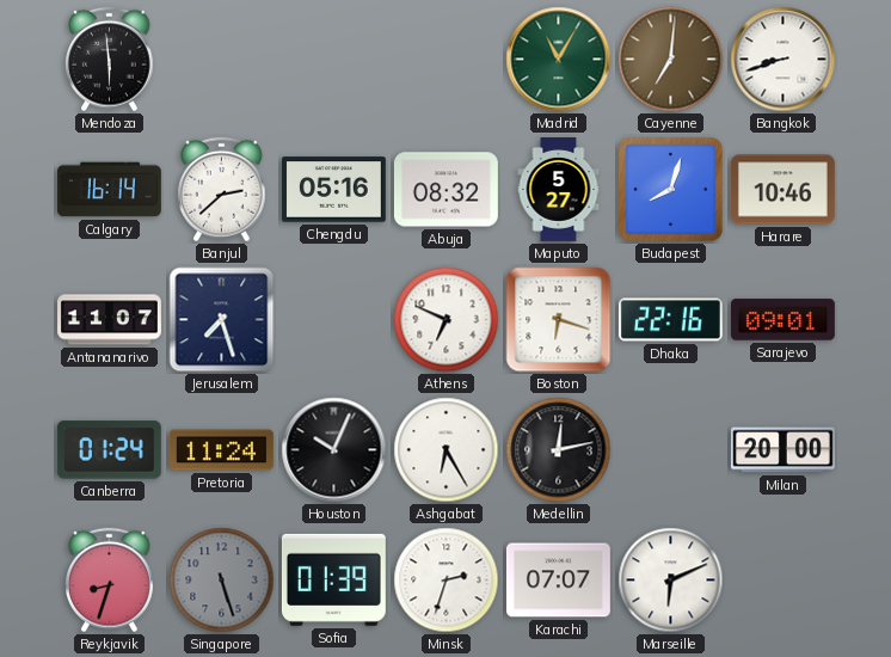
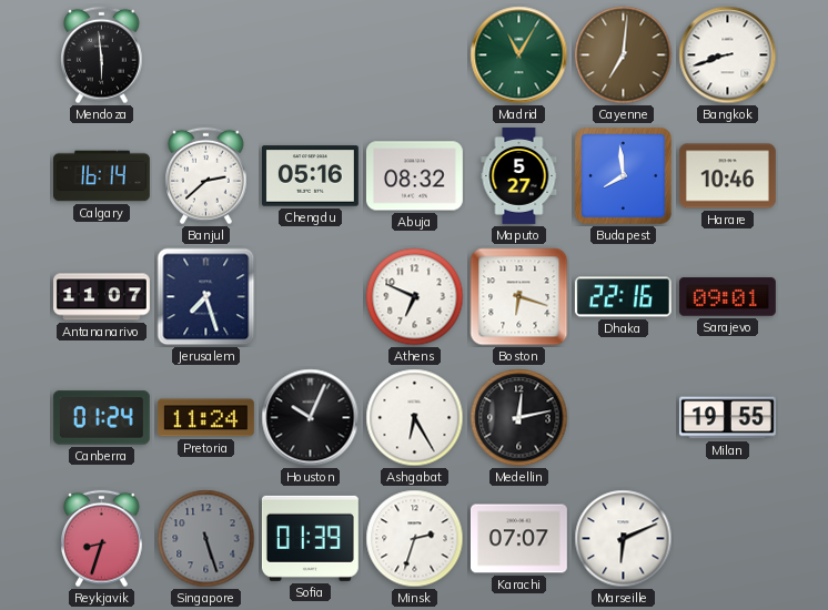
Budapest: 8:03 -> 7:59
Milan: 20:00 -> 19:55
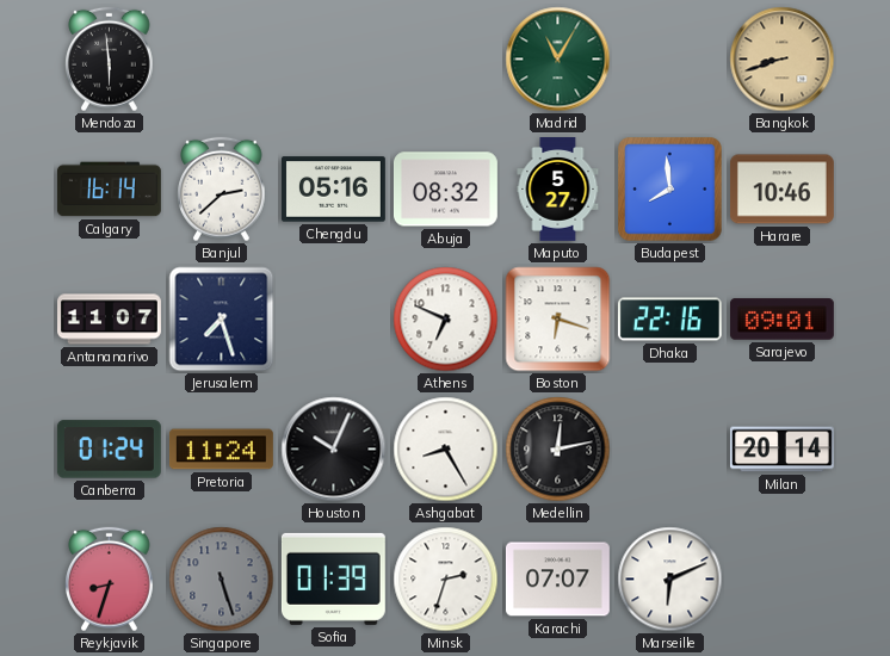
Cayenne: 7:01 -> none
Bangkok dial: white -> champagne
Ashgabat: 6:25 -> 8:25
Milan: 19:55 -> 20:14
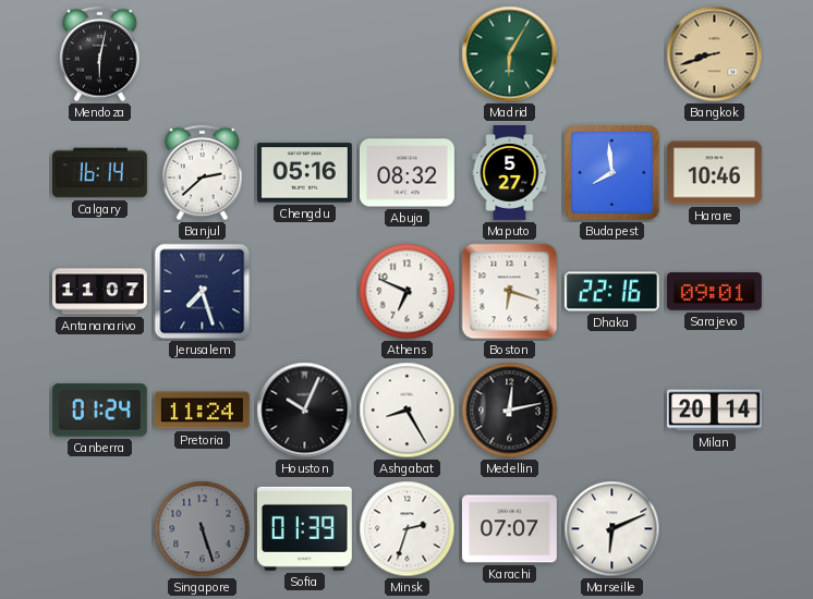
Mendoza: 5:59 -> 6:02
Madrid: 11:05 -> 6:05
Reykjavik: 8:33 -> none
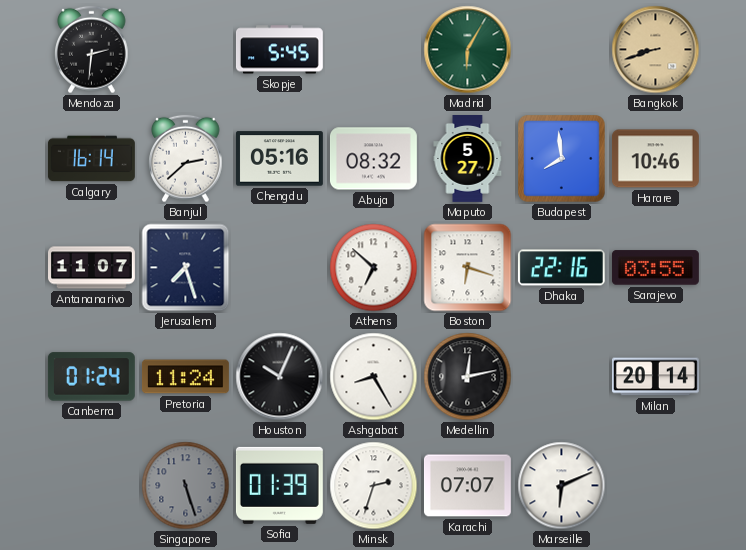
Mendoza: 6:02 -> 2:31
Skopje: none -> 5:45
Athens: 6:49 -> 6:52
Sarajevo: 09:01 -> 03:55
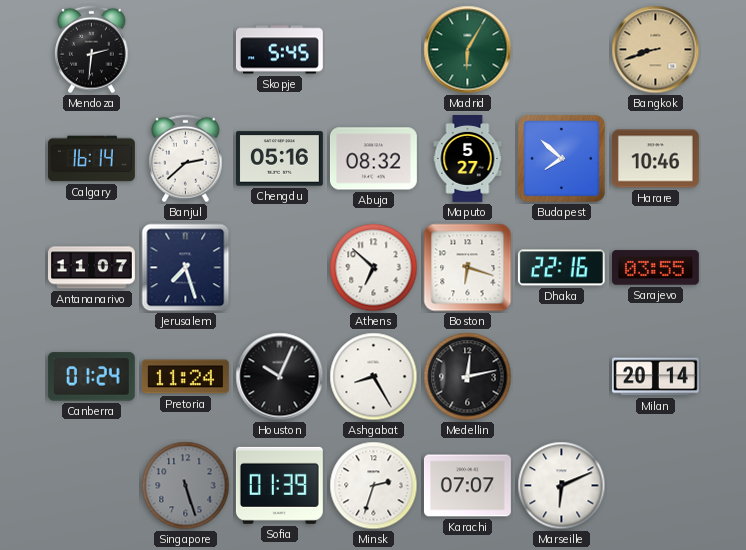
Budapest: 7:59 -> 7:52
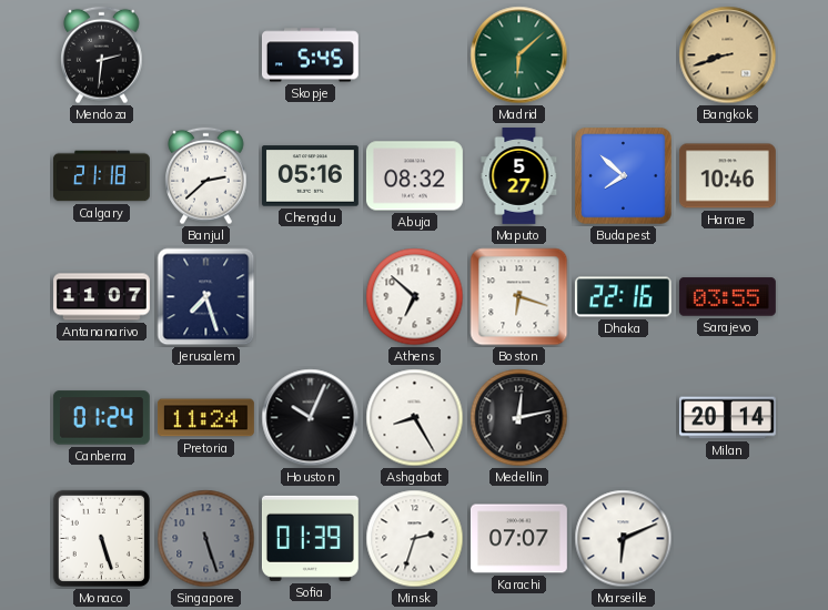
Madrid: 6:05 -> 6:08
Calgary: 16:14 -> 21:18
Monaco: none -> 5:27
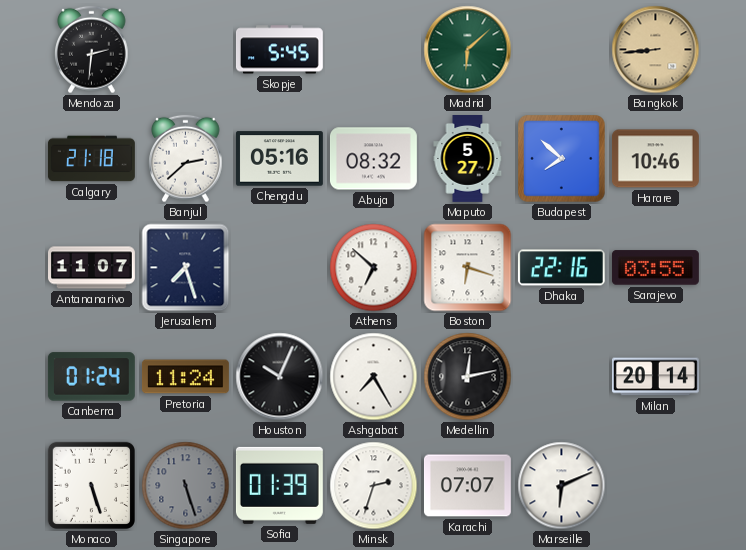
Bangkok: 8:42 -> 8:44
Ashgabat: 8:25 -> 7:25
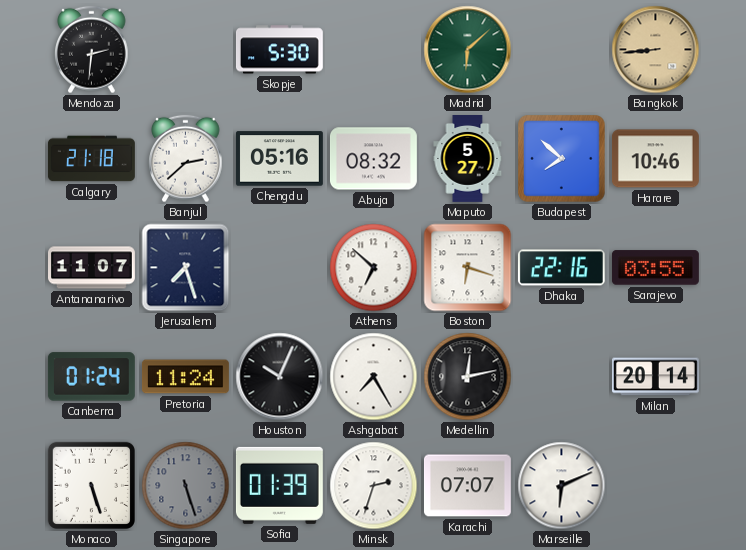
Skopje: 5:45 -> 5:30
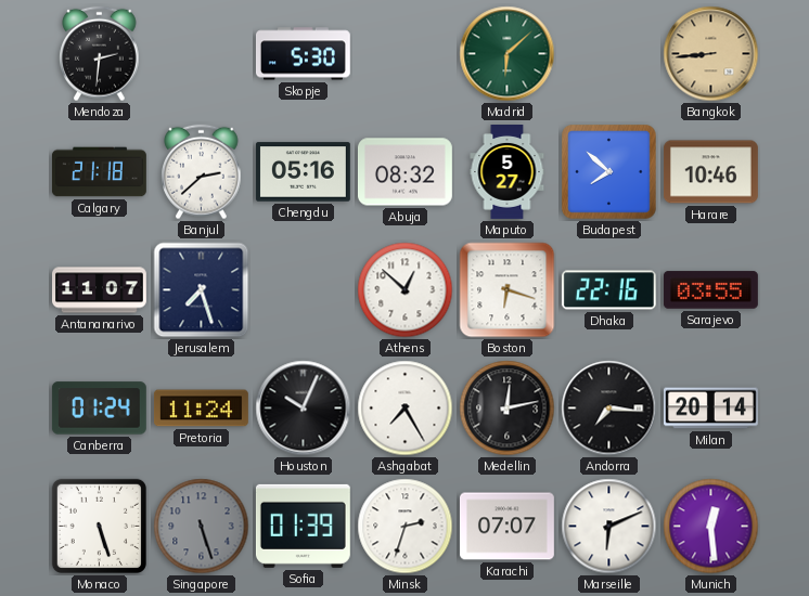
Athens: 6:52 -> 12:52
Andorra: none -> 7:16
Munich: none -> 12:29
